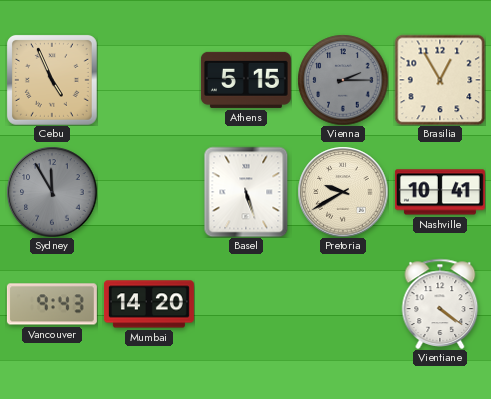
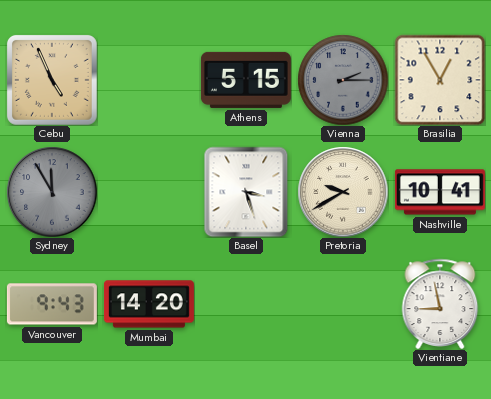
Basel: 5:27 -> 3:27
Vientiane: 4:21 -> 8:58
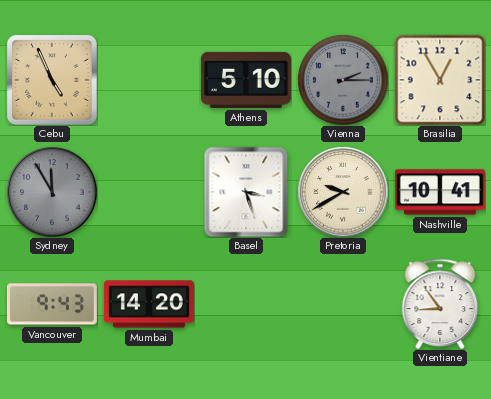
Athens: 5:15 -> 5:10
Vientiane: 8:58 -> 8:54
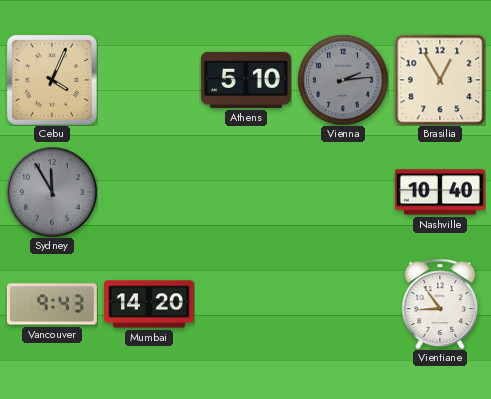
Cebu: 4:56 -> 4:04
Vienna: 2:15 -> 2:14
Basel: 3:27 -> none
Pretoria: 9:40 -> none
Nashville: 10:41 -> 10:40
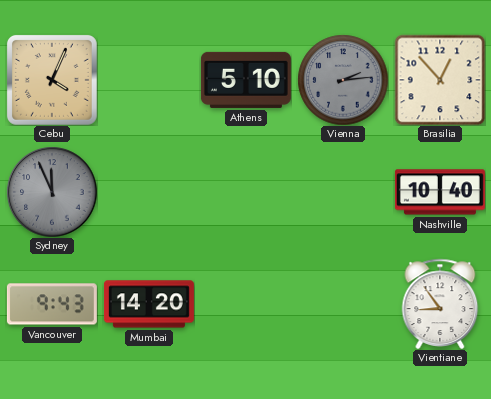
Brasilia: 12:55 -> 12:53
Sydney: 11:55 -> 11:56
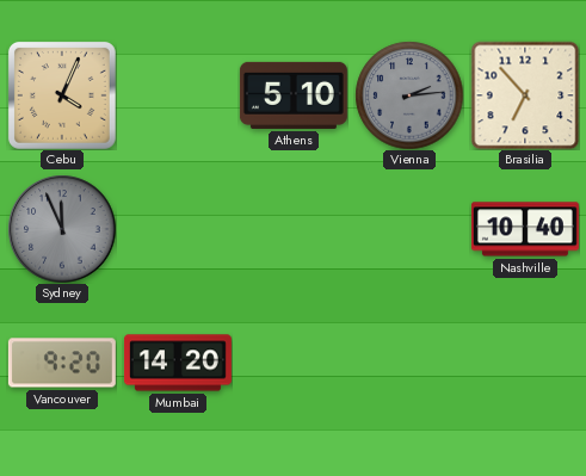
Brasilia: 12:53 -> 6:53
Vancouver: 9:43 -> 9:20
Vientiane: 8:54 -> none
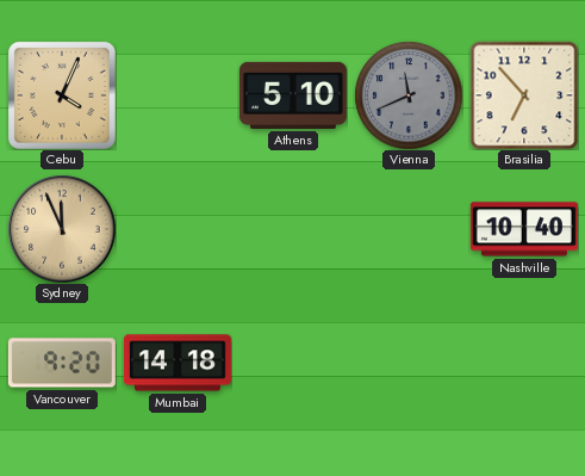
Vienna: 2:14 -> 11:41
Sydney dial: grey -> champagne
Mumbai: 14:20 -> 14:18
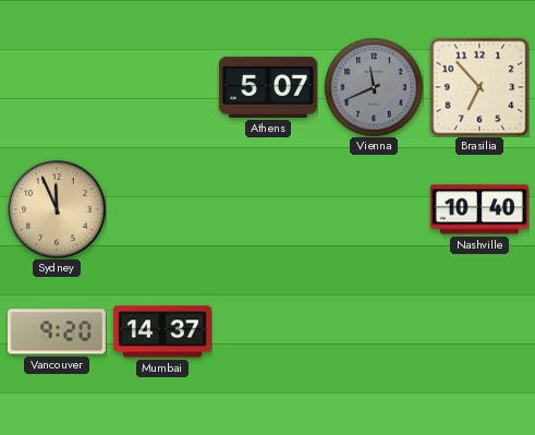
Cebu: 4:04 -> none
Athens: 5:10 -> 5:07
Mumbai: 14:18 -> 14:37
